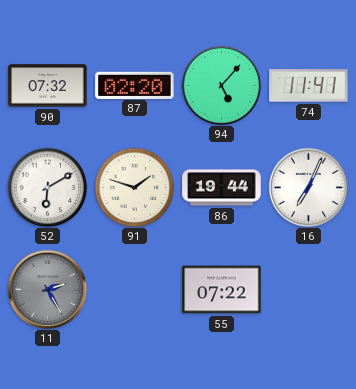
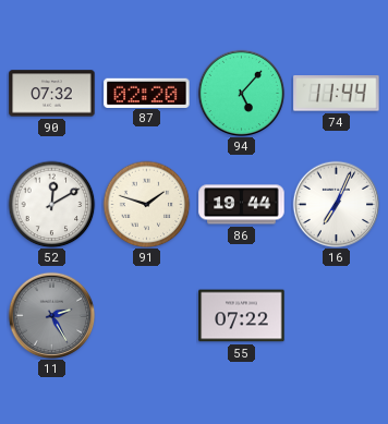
74: 11:41 -> 11:44
52: 6:10 -> 12:10
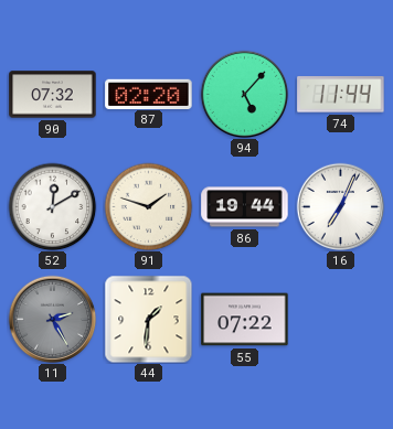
44: none -> 1:31
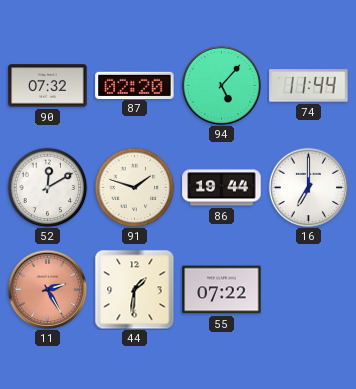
16: 7:04 -> 7:00
11 dial: grey -> salmon
